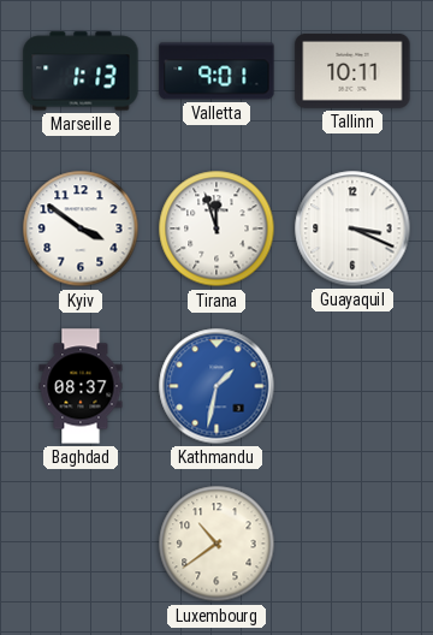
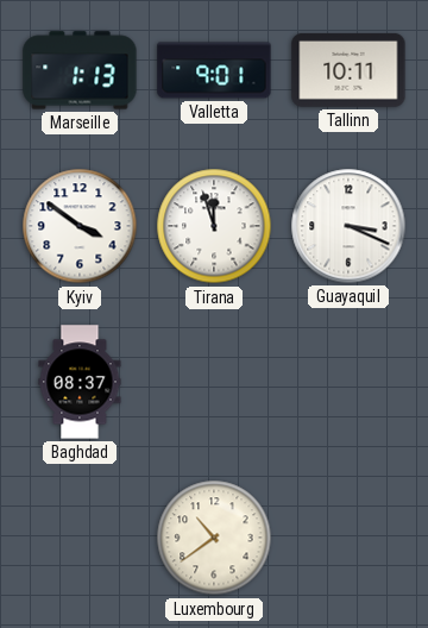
Kathmandu: 1:32 -> none
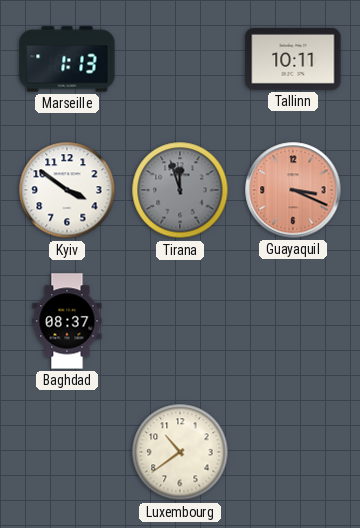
Valletta: 9:01 -> none
Tirana dial: white -> grey
Guayaquil dial: white -> salmon
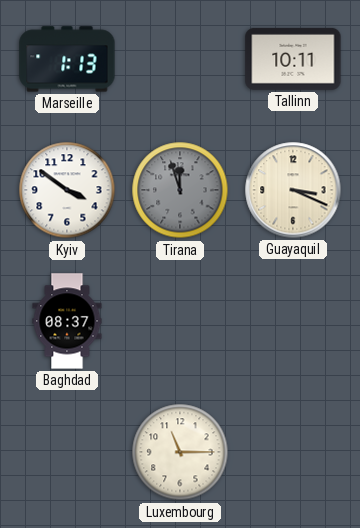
Guayaquil dial: salmon -> cream
Luxembourg: 10:39 -> 11:15
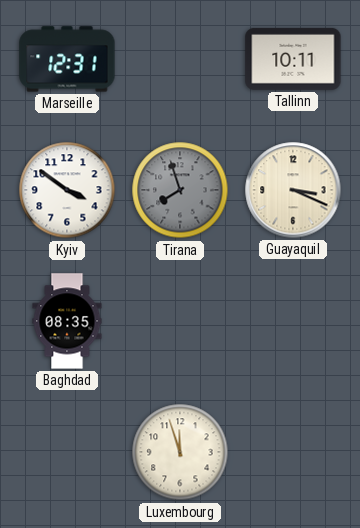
Marseille: 1:13 -> 12:31
Tirana: 11:57 -> 7:57
Baghdad: 08:37 -> 08:35
Luxembourg: 11:15 -> 11:57
